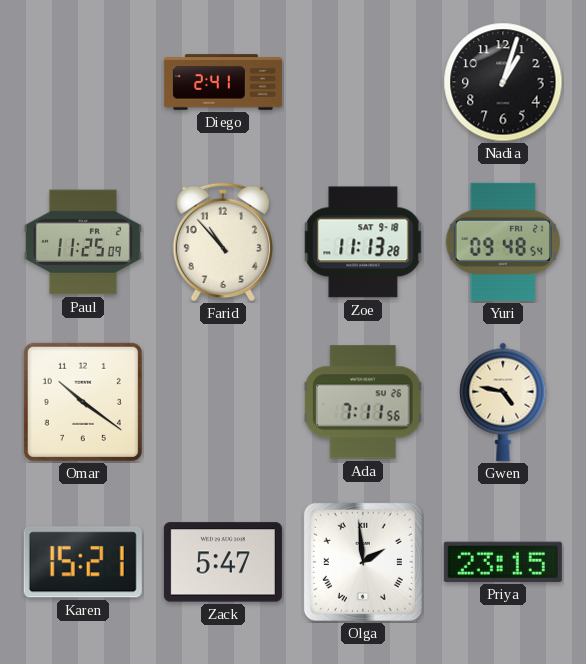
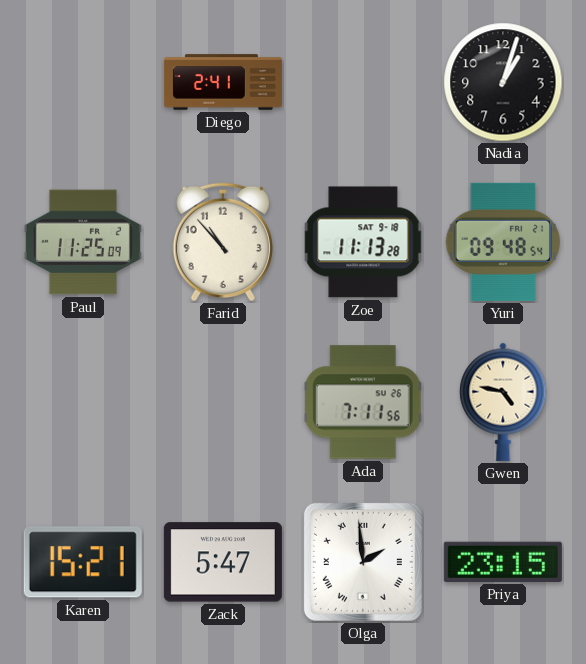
Omar: 10:21 -> none
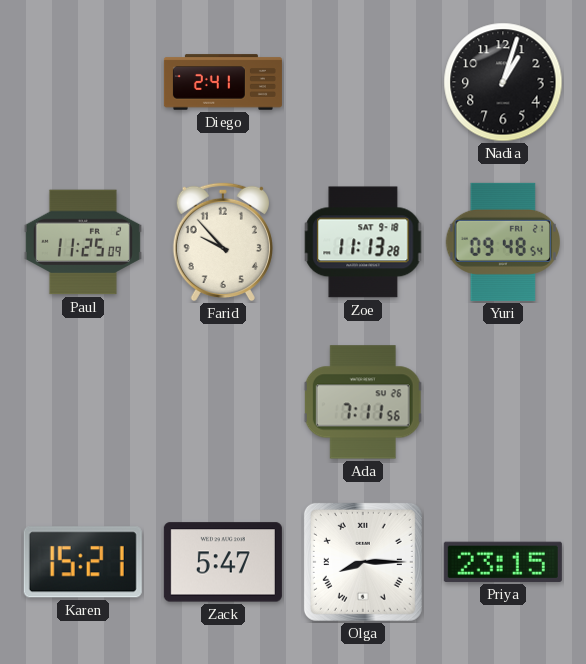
Farid: 10:53 -> 9:53
Gwen: 4:47 -> none
Olga: 1:59 -> 8:15
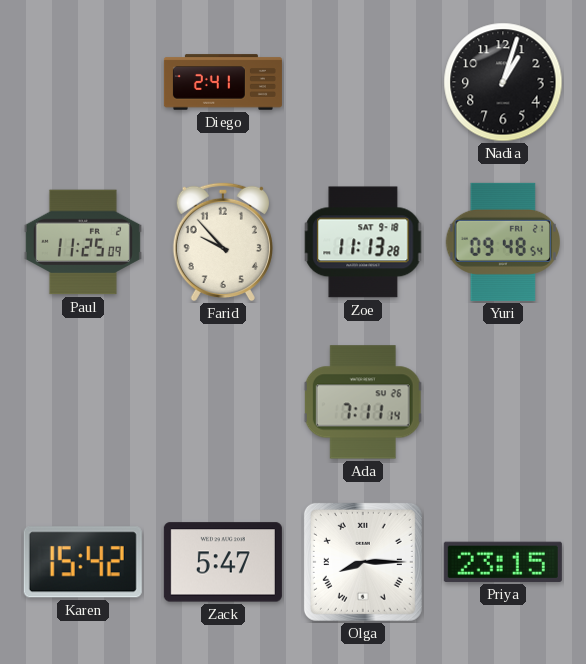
Ada: 7:11:56 -> 7:11:14
Karen: 15:21 -> 15:42
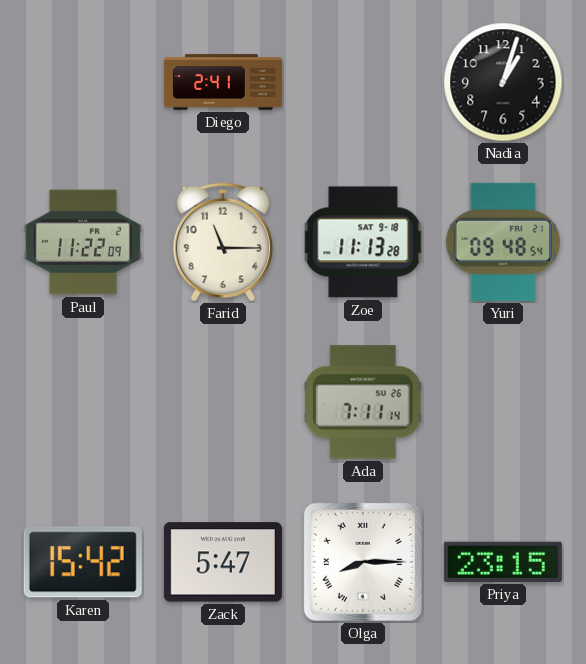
Paul: 11:25 -> 11:22
Farid: 9:53 -> 11:15
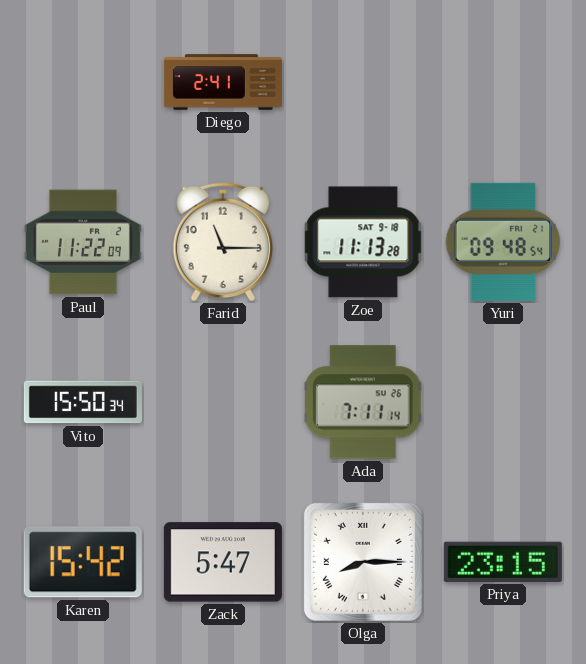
Nadia: 1:03 -> none
Vito: none -> 15:50
